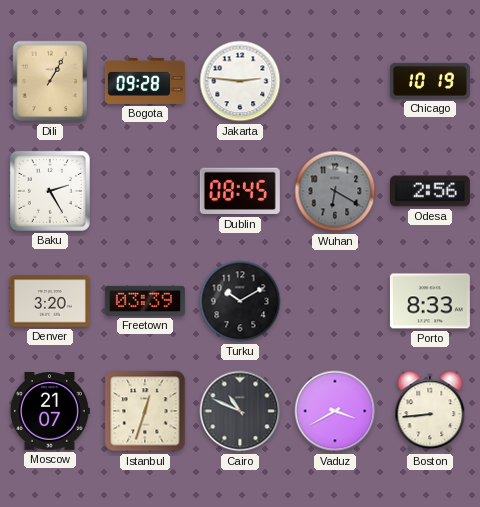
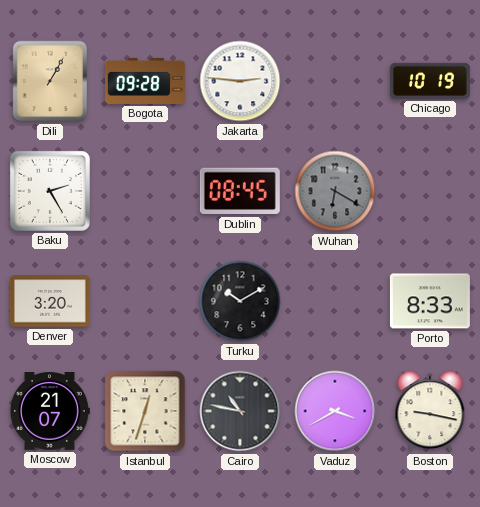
Odesa: 2:56 -> none
Freetown: 03:39 -> none
Cairo: 10:49 -> 10:47
Boston: 8:44 -> 9:17
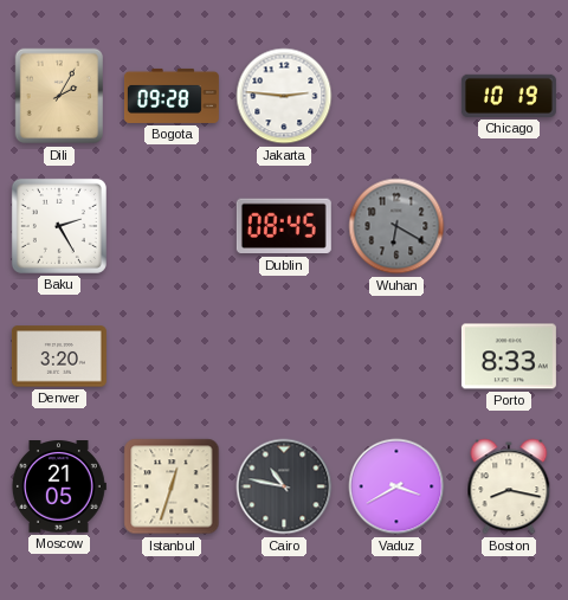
Dili: 1:05 -> 2:05
Turku: 10:10 -> none
Moscow: 21:07 -> 21:05
Boston: 9:17 -> 8:17
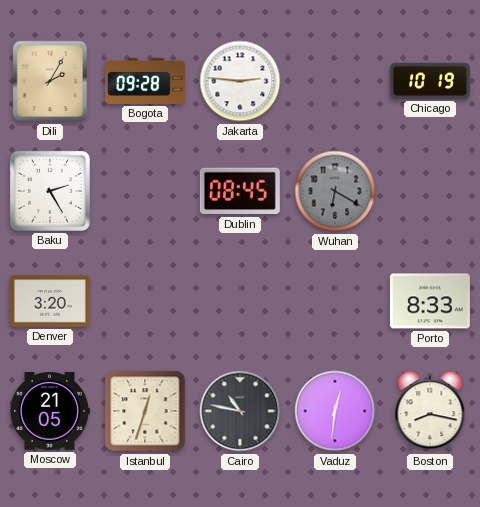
Vaduz: 3:40 -> 12:31
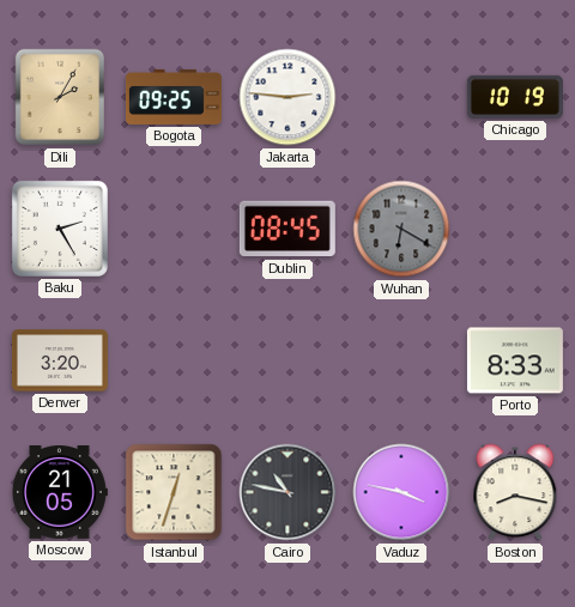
Bogota: 09:28 -> 09:25
Vaduz: 12:31 -> 3:47
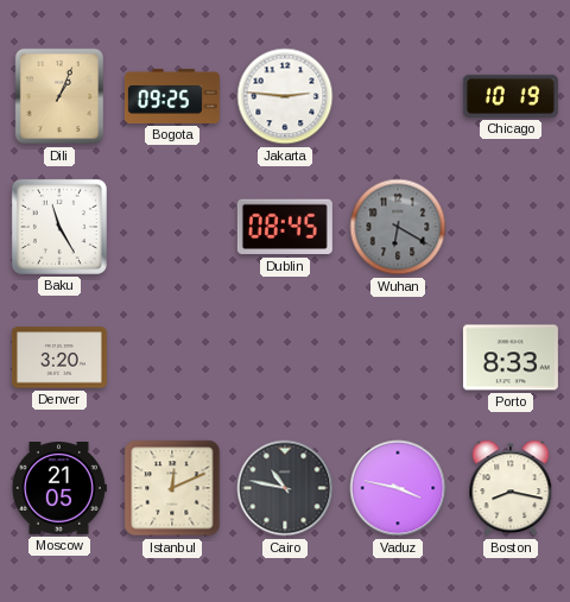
Dili: 2:05 -> 1:04
Baku: 2:25 -> 11:25
Istanbul: 12:33 -> 12:11
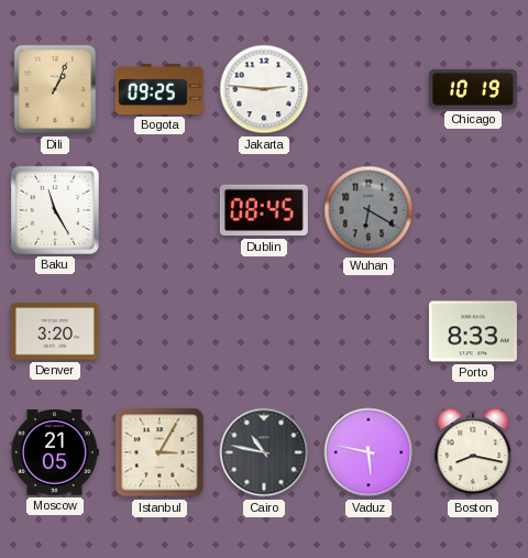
Istanbul: 12:11 -> 3:05
Vaduz: 3:47 -> 5:47
